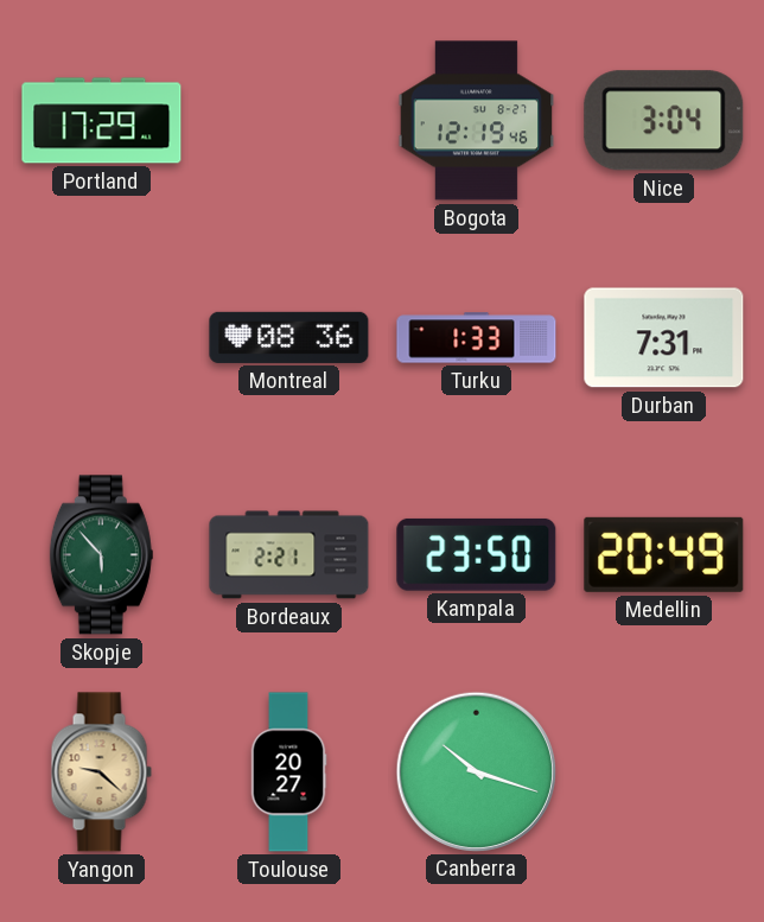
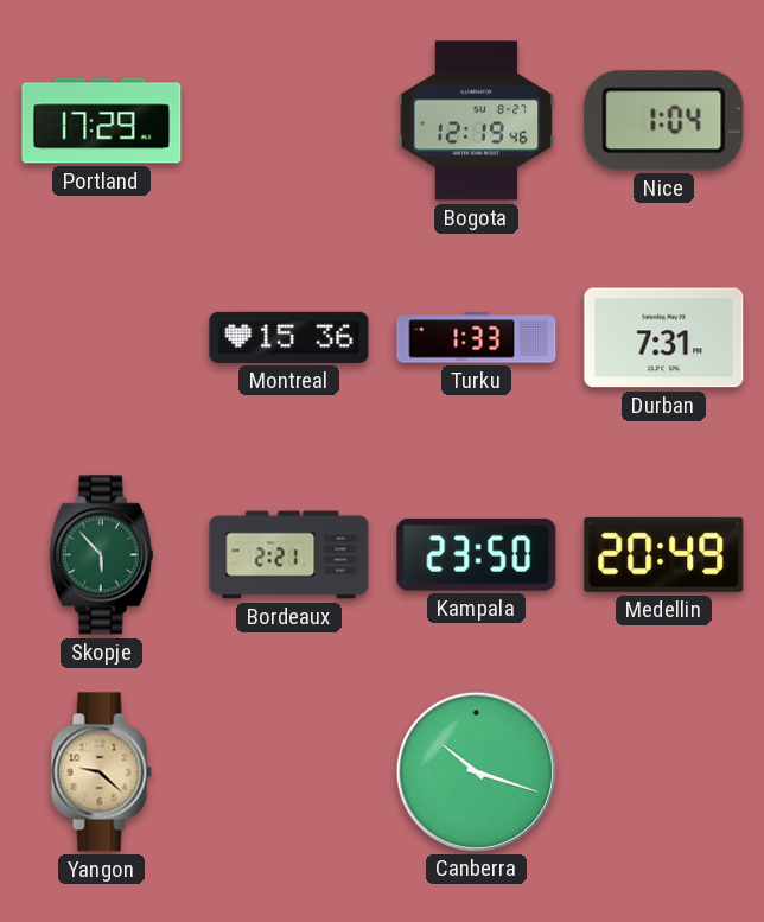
Nice: 3:04 -> 1:04
Montreal: 08:36 -> 15:36
Toulouse: 20:27 -> none
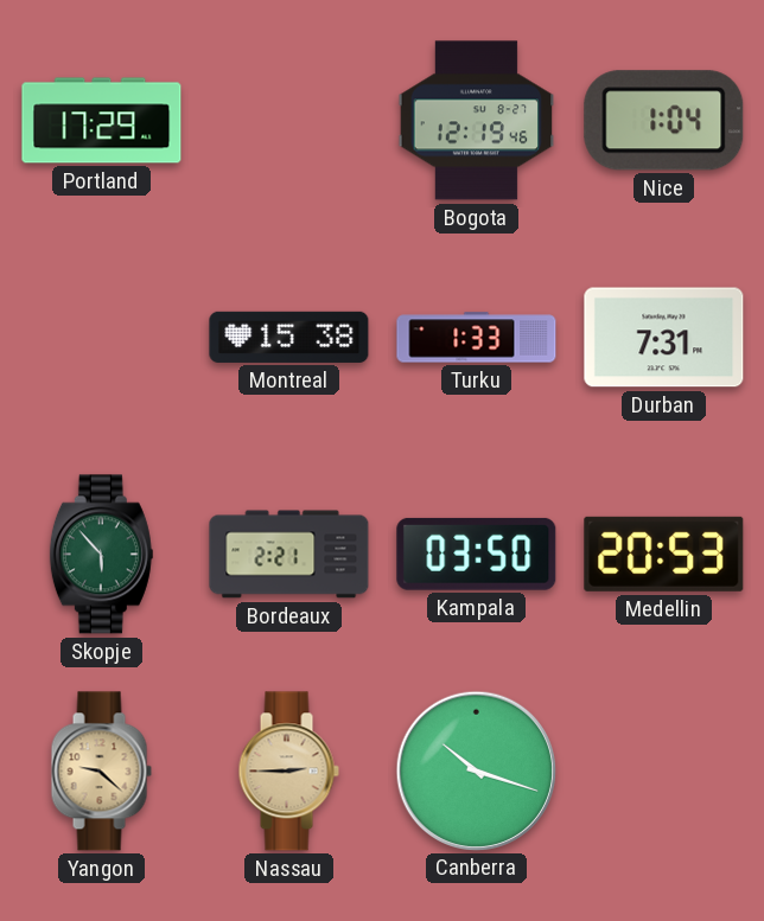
Montreal: 15:36 -> 15:38
Kampala: 23:50 -> 03:50
Medellin: 20:49 -> 20:53
Nassau: none -> 2:45
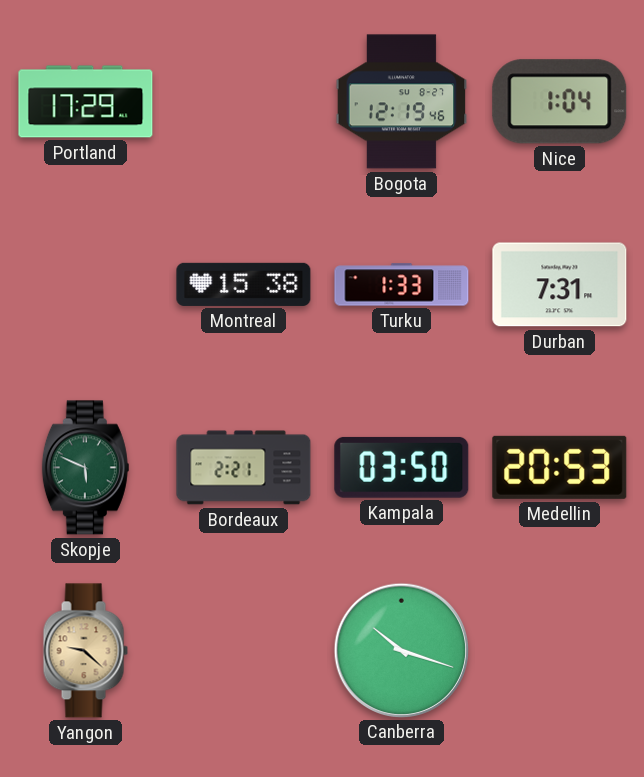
Skopje: 5:53 -> 5:49
Nassau: 2:45 -> none
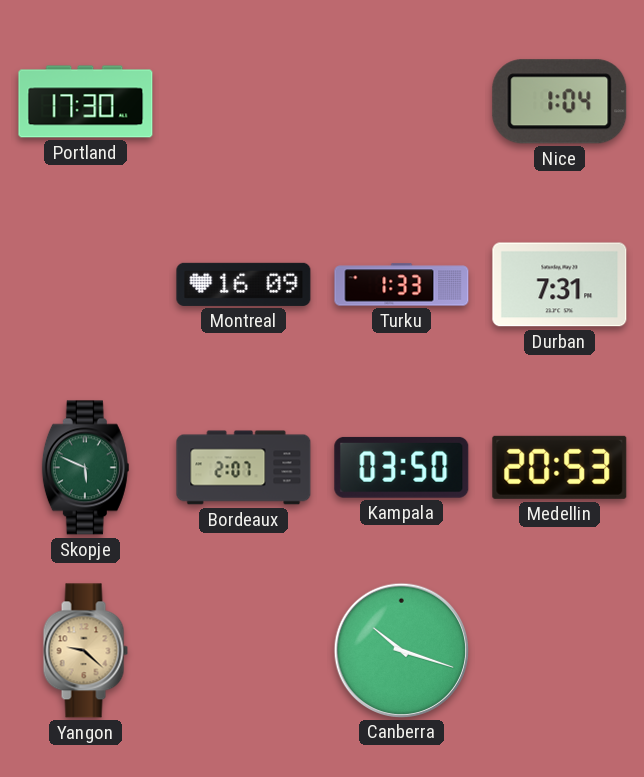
Portland: 17:29 -> 17:30
Bogota: 12:19 -> none
Montreal: 15:38 -> 16:09
Bordeaux: 2:21 -> 2:07
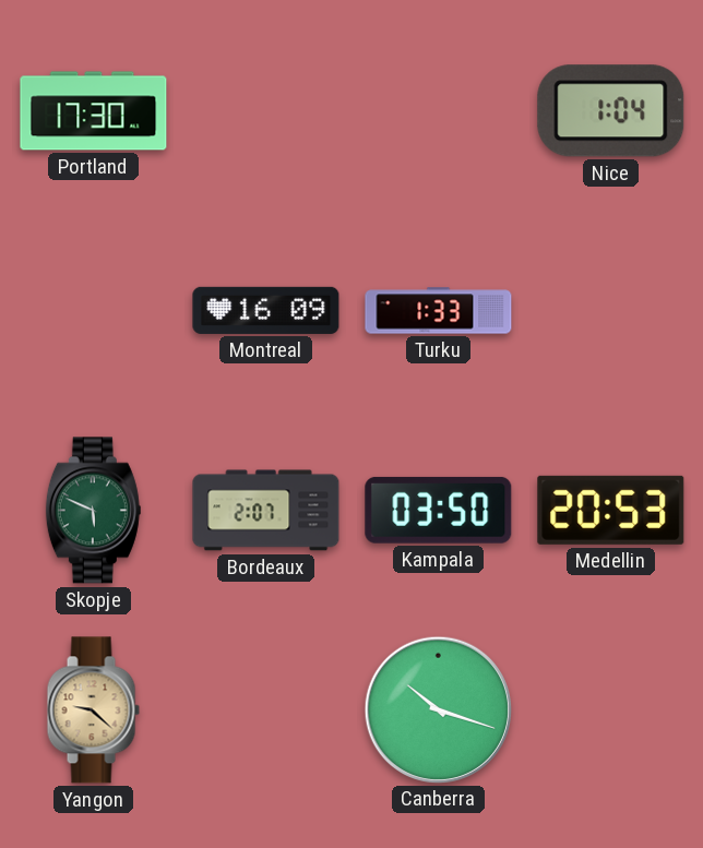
Durban: 7:31 -> none
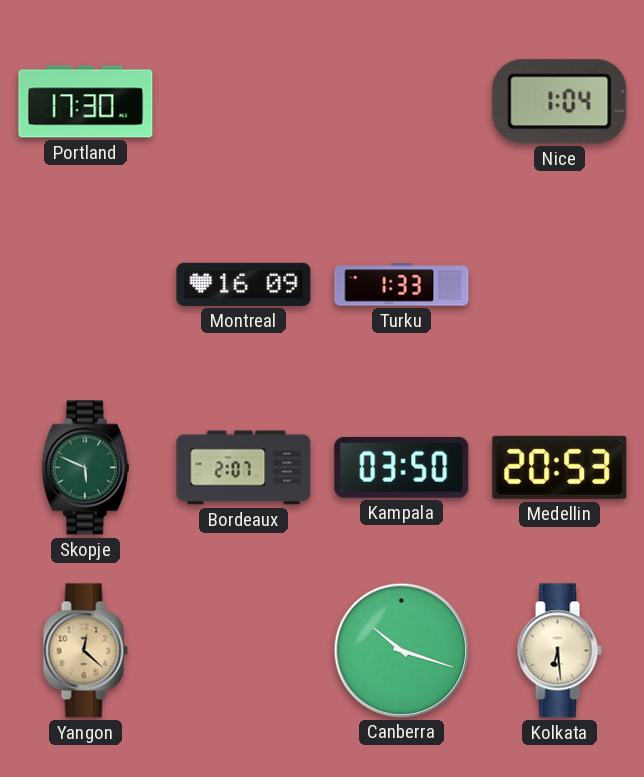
Yangon: 9:22 -> 12:22
Kolkata: none -> 6:29
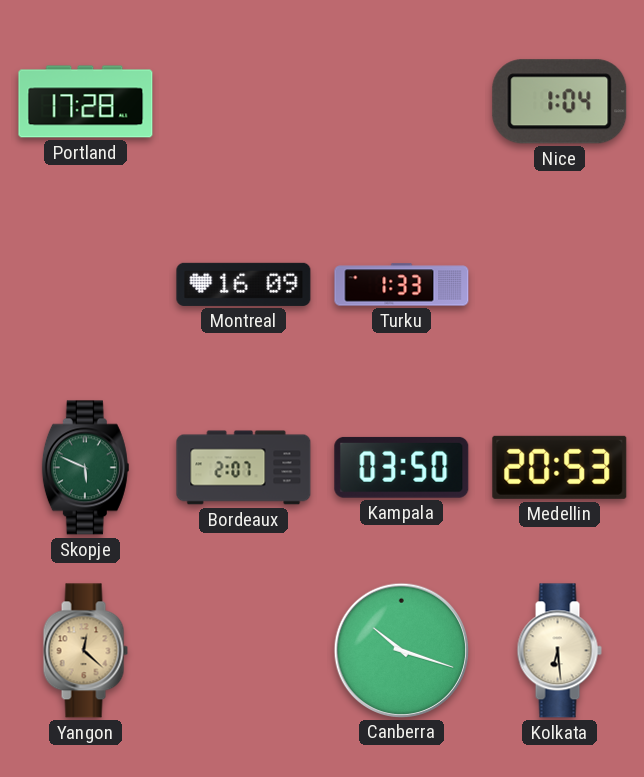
Portland: 17:30 -> 17:28
